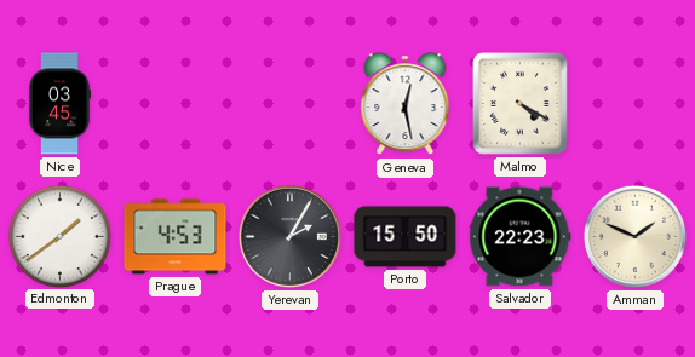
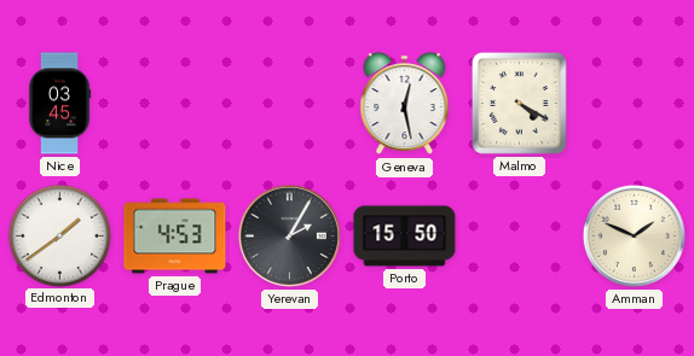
Salvador: 22:23 -> none
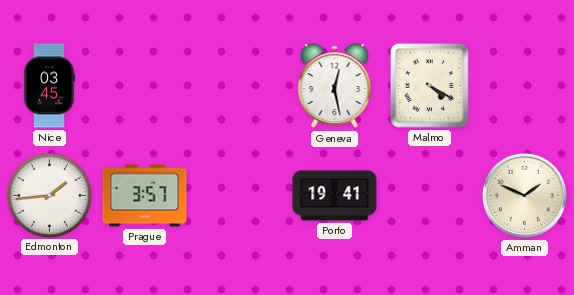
Edmonton: 1:39 -> 1:44
Prague: 4:53 -> 3:57
Yerevan: 2:05 -> none
Porto: 15:50 -> 19:41
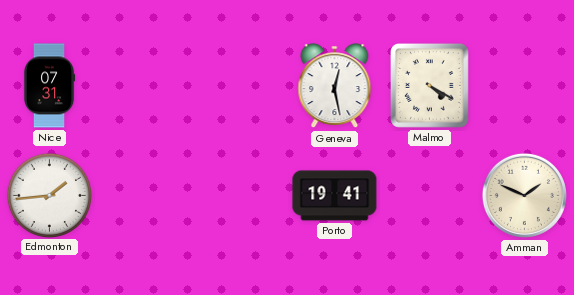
Nice: 03:45 -> 07:31
Prague: 3:57 -> none
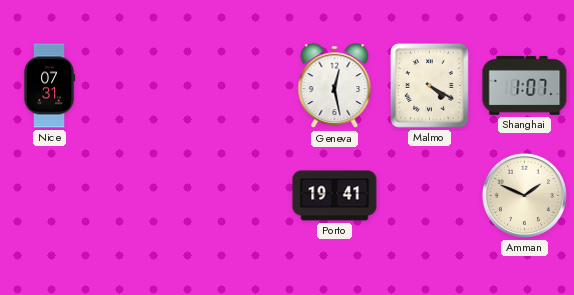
Shanghai: none -> 1:07
Edmonton: 1:44 -> none
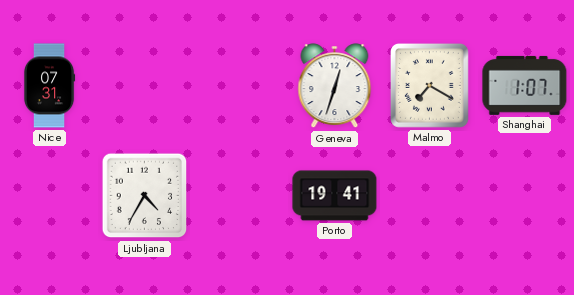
Geneva: 12:28 -> 12:33
Malmo: 4:20 -> 7:20
Ljubljana: none -> 4:35
Amman: 1:49 -> none
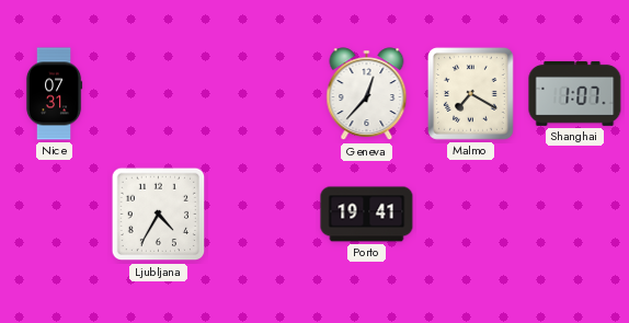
Geneva: 12:33 -> 12:37
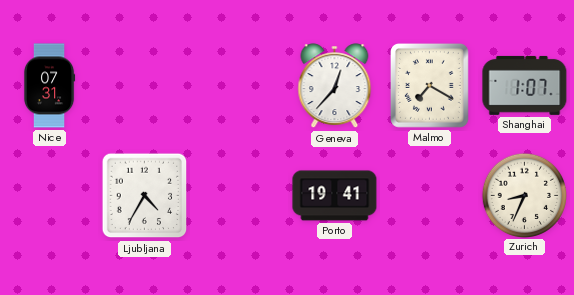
Zurich: none -> 8:34
